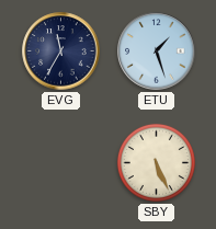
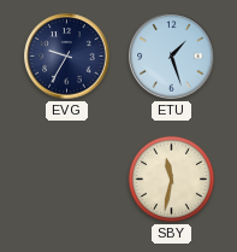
EVG: 11:35 -> 9:35
SBY: 5:26 -> 11:32
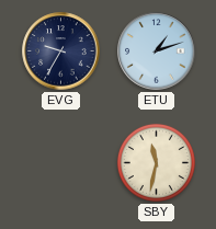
ETU: 1:27 -> 1:12
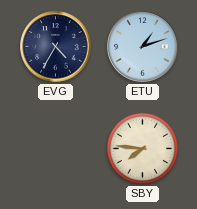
EVG: 9:35 -> 4:35
SBY: 11:32 -> 7:46
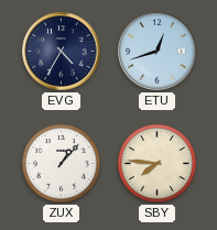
ETU: 1:12 -> 12:42
ZUX: none -> 1:07
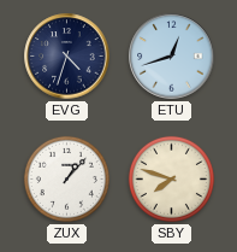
EVG: 4:35 -> 4:33
SBY: 7:46 -> 7:48
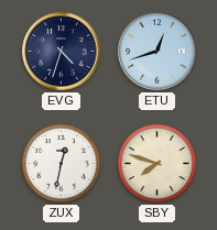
ZUX: 1:07 -> 12:32
